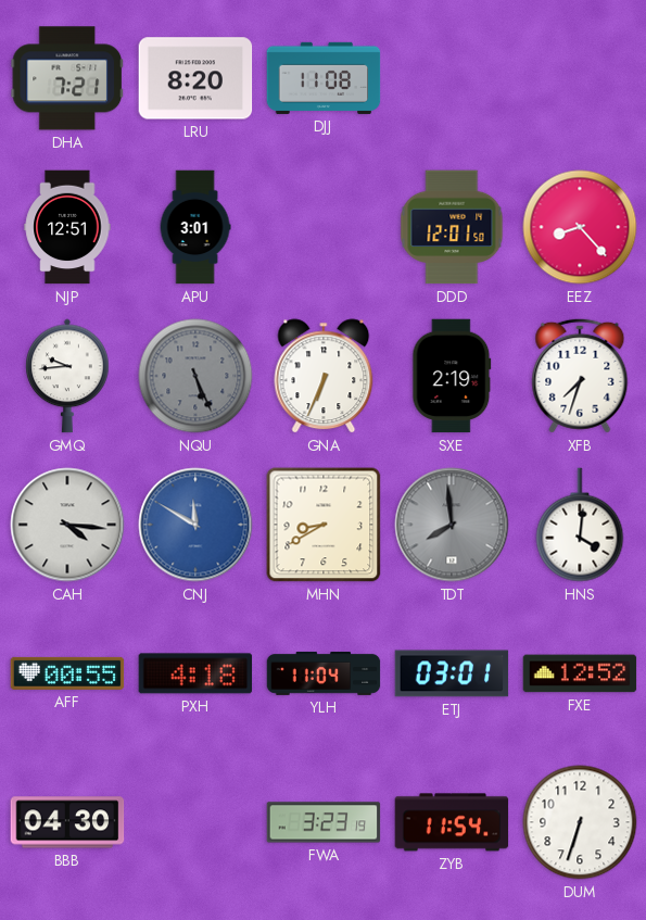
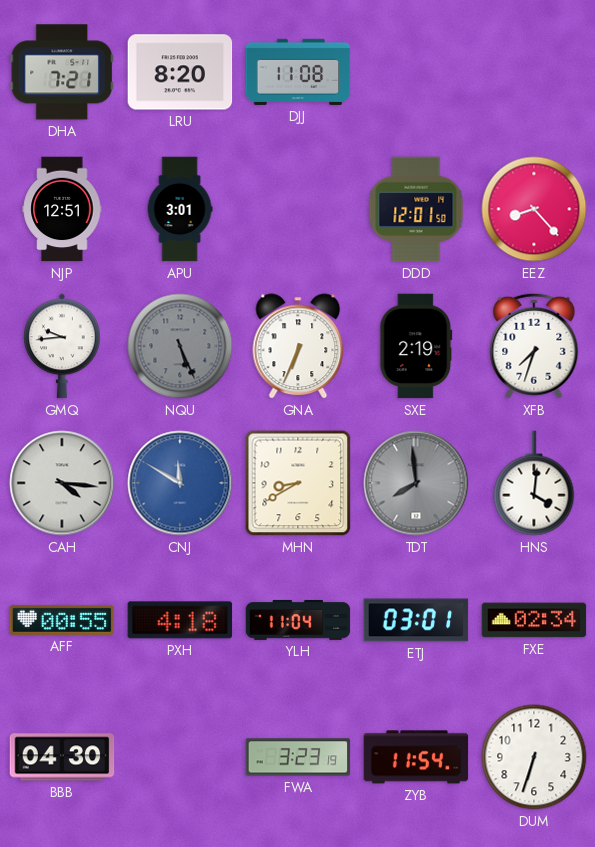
FXE: 12:52 -> 02:34
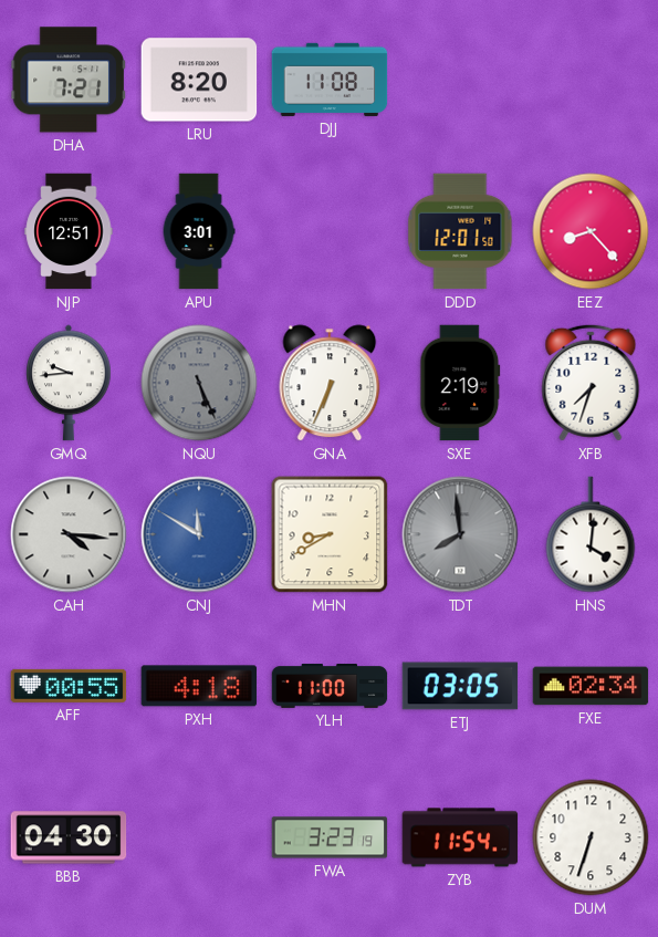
YLH: 11:04 -> 11:00
ETJ: 03:01 -> 03:05
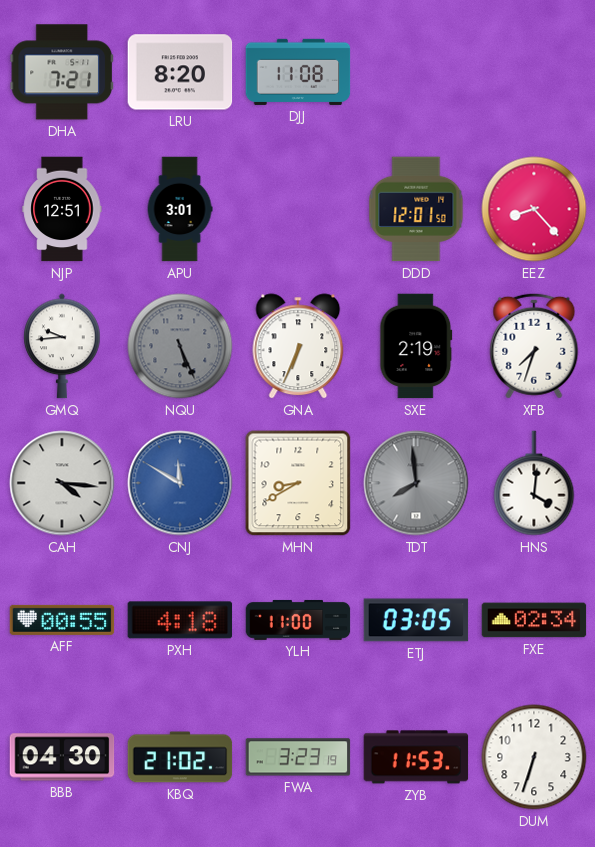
KBQ: none -> 21:02
ZYB: 11:54 -> 11:53
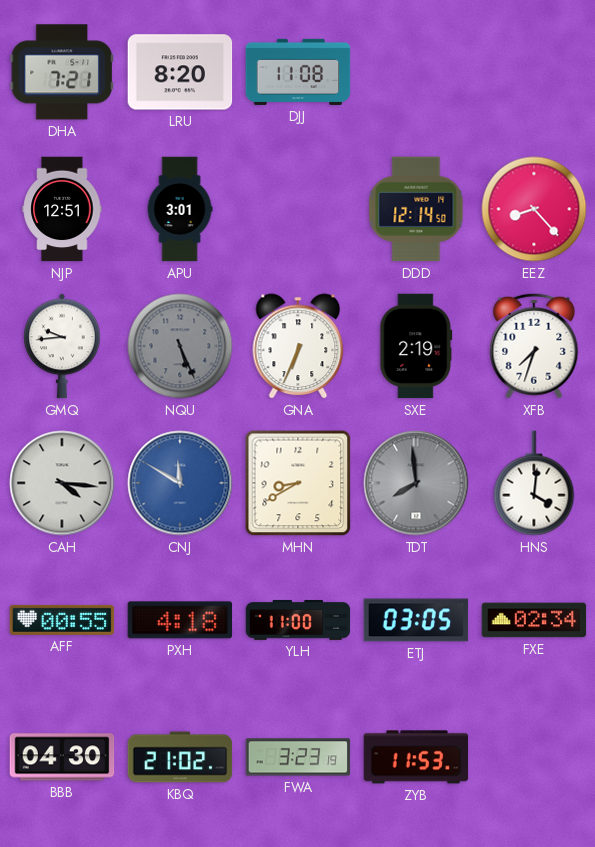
DDD: 12:01 -> 12:14
DUM: 6:33 -> none
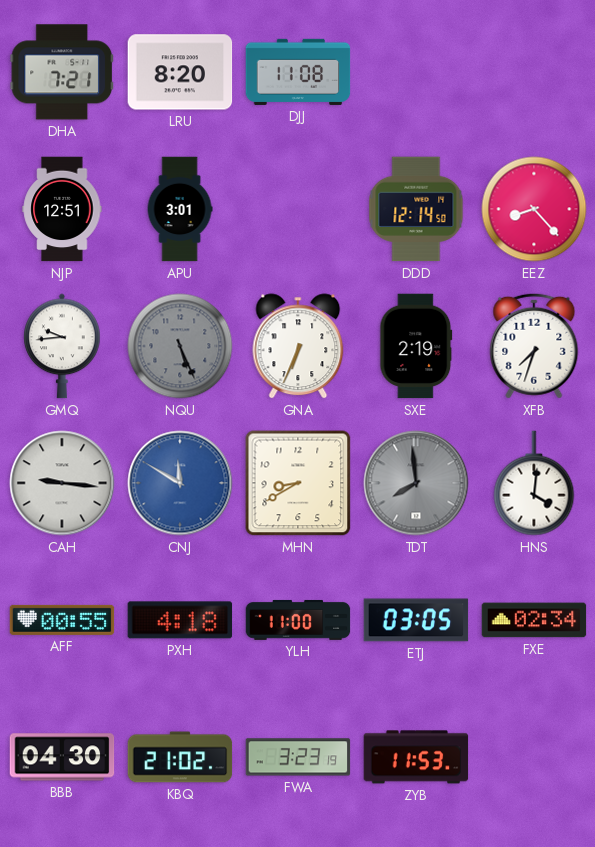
CAH: 4:16 -> 9:16
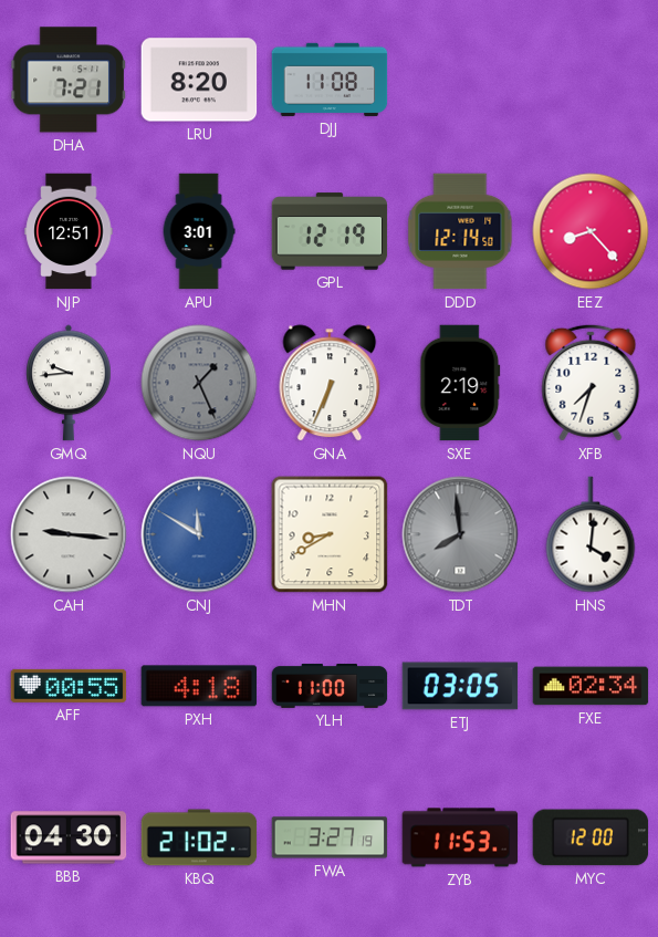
GPL: none -> 12:19
NQU: 5:26 -> 1:26
FWA: 3:23 -> 3:27
MYC: none -> 12:00
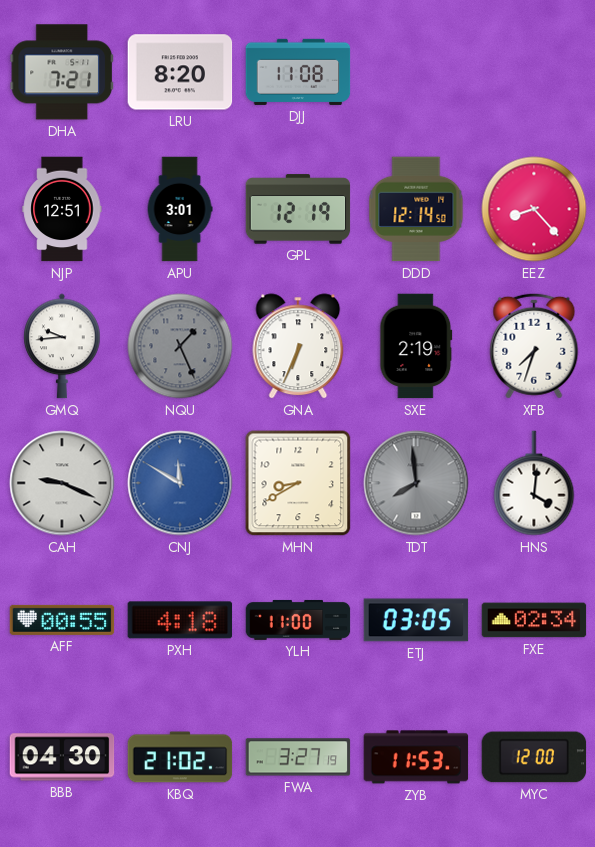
CAH: 9:16 -> 9:19
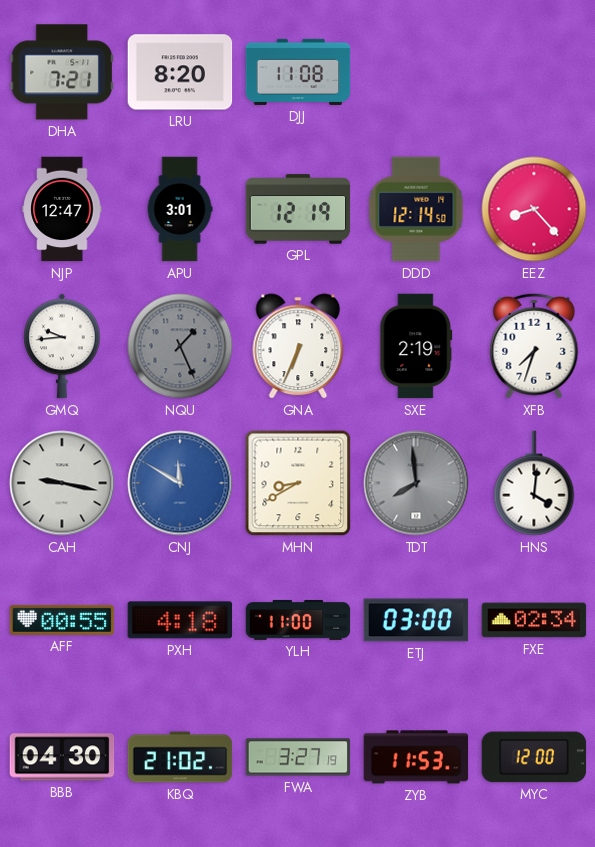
NJP: 12:51 -> 12:47
CAH: 9:19 -> 9:17
ETJ: 03:05 -> 03:00
